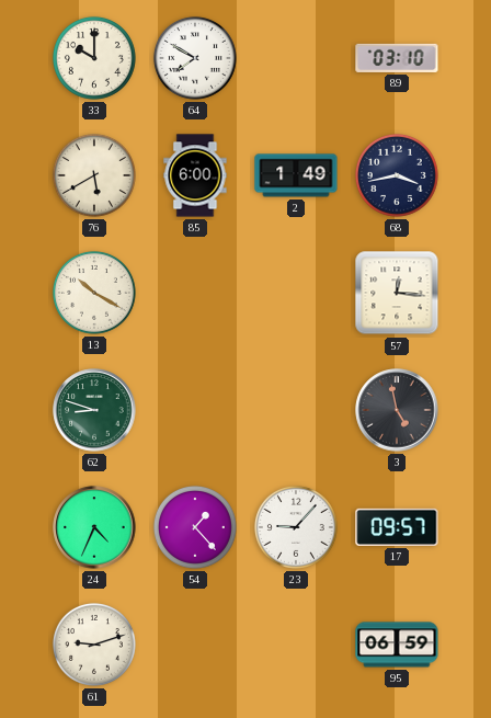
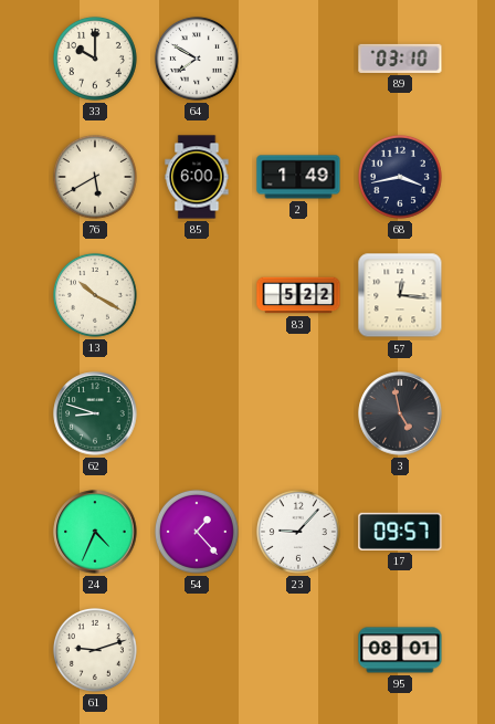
83: none -> 5:22
95: 06:59 -> 08:01
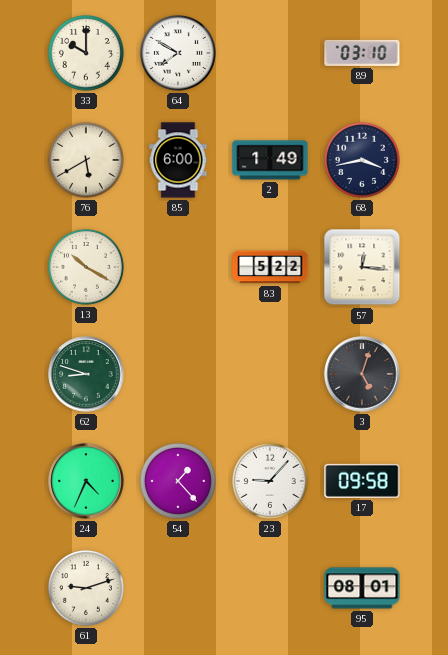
3: 4:58 -> 5:03
17: 09:57 -> 09:58
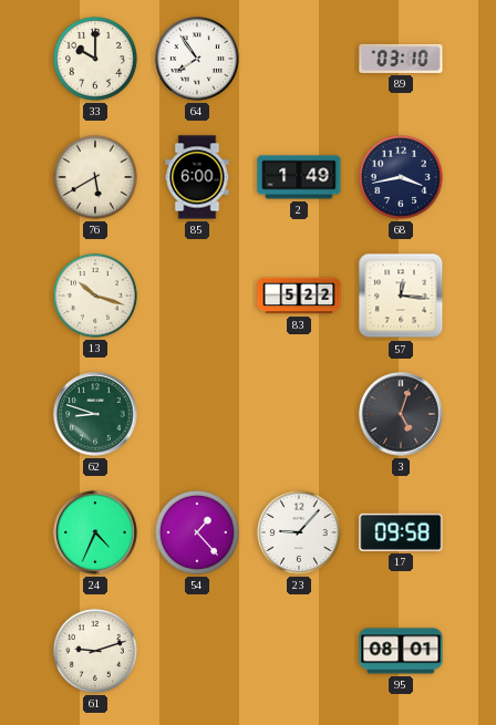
64: 7:50 -> 7:54
13: 10:20 -> 10:18
